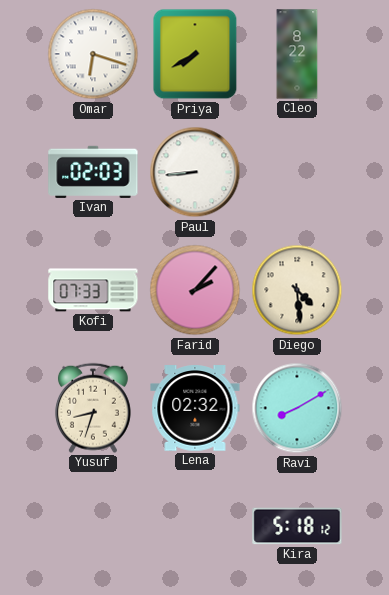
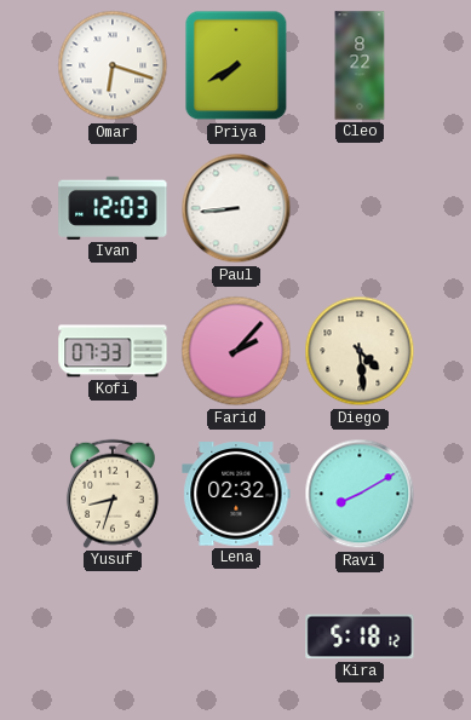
Ivan: 02:03 -> 12:03
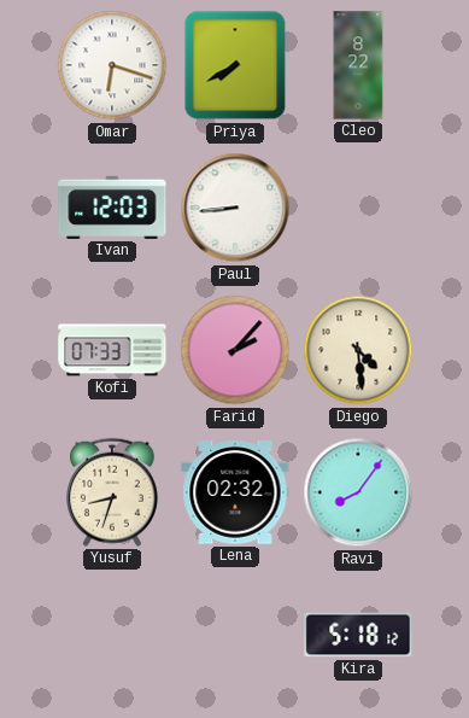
Ravi: 8:10 -> 8:06
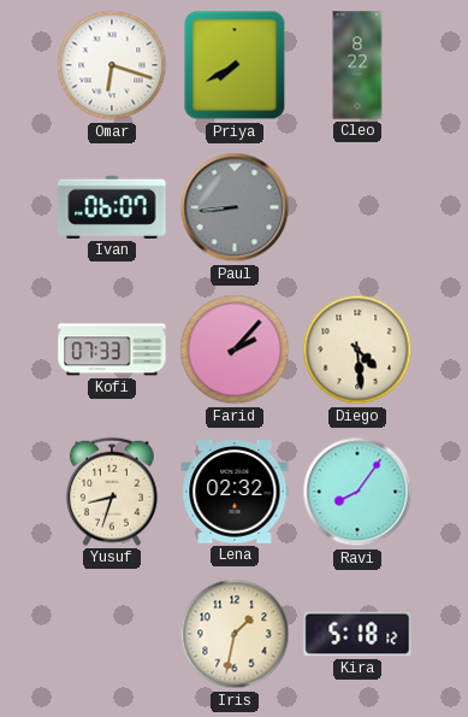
Ivan: 12:03 -> 06:07
Paul dial: white -> grey
Iris: none -> 1:32
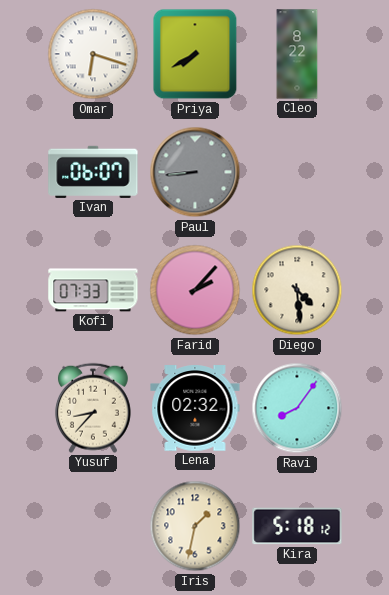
Yusuf: 8:33 -> 8:37
